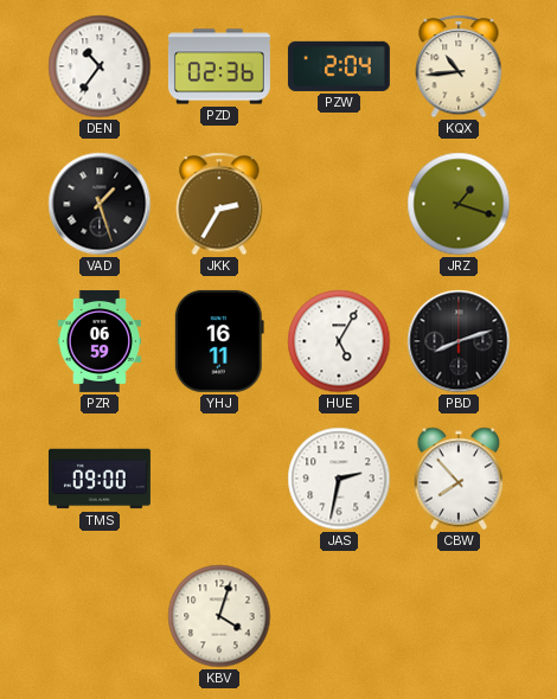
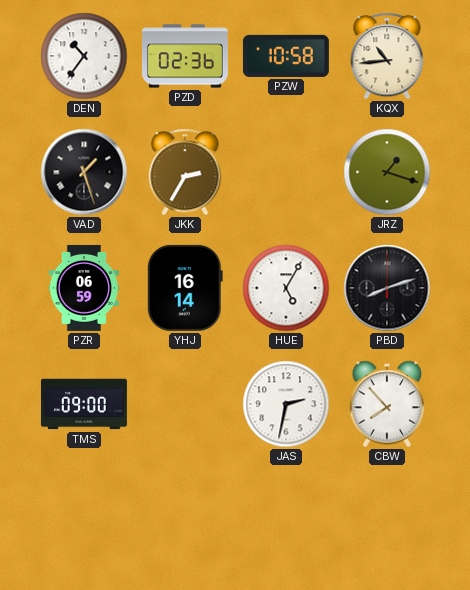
PZW: 2:04 -> 10:58
YHJ: 16:11 -> 16:14
KBV: 4:03 -> none
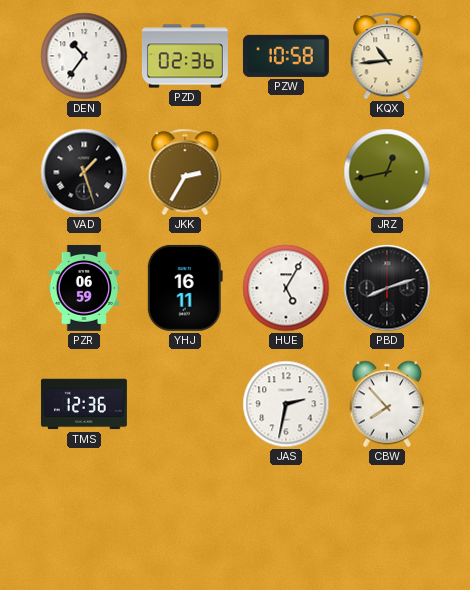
JRZ: 1:18 -> 12:43
YHJ: 16:14 -> 16:11
TMS: 09:00 -> 12:36
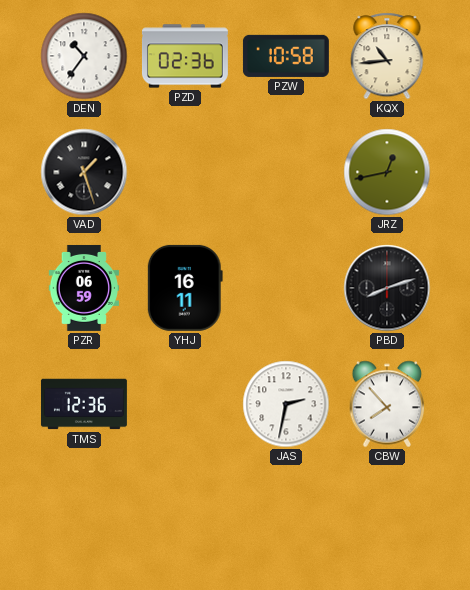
JKK: 2:35 -> none
HUE: 5:05 -> none
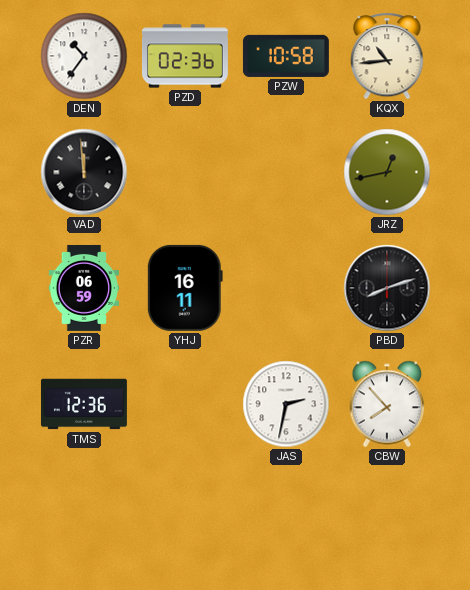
VAD: 1:27 -> 11:59
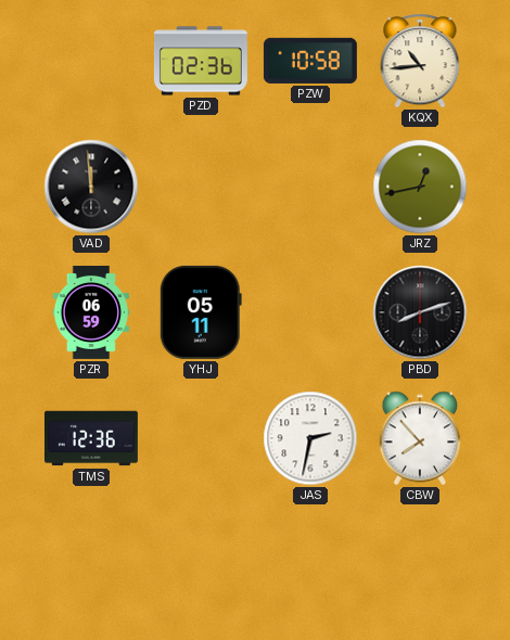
DEN: 10:36 -> none
YHJ: 16:11 -> 05:11
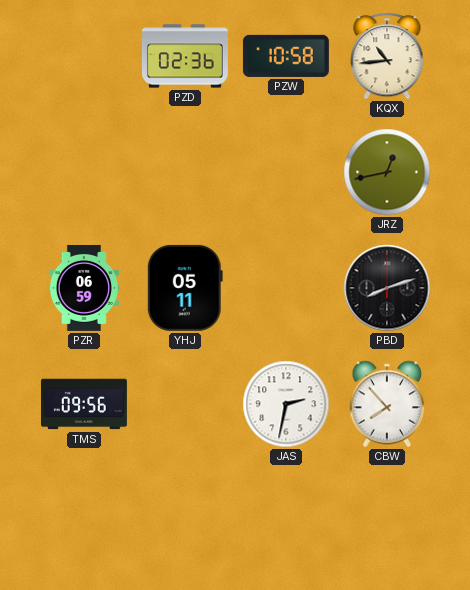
VAD: 11:59 -> none
TMS: 12:36 -> 09:56
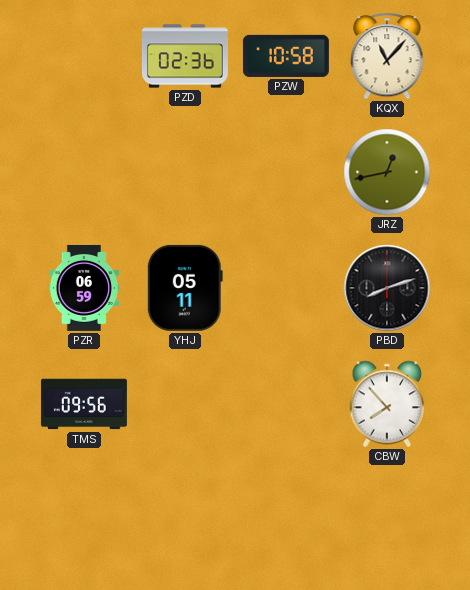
KQX: 10:44 -> 11:07
JAS: 2:32 -> none
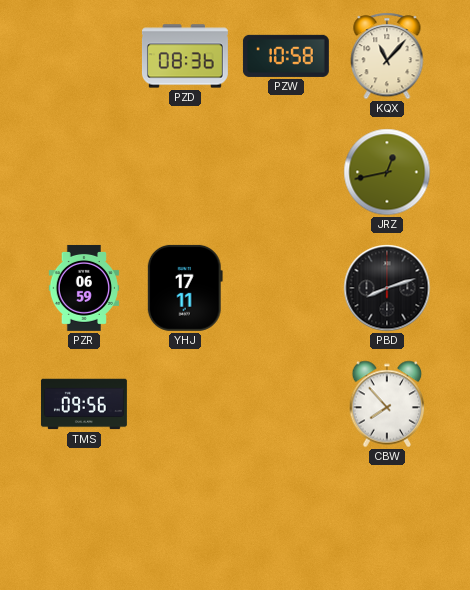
PZD: 02:36 -> 08:36
YHJ: 05:11 -> 17:11
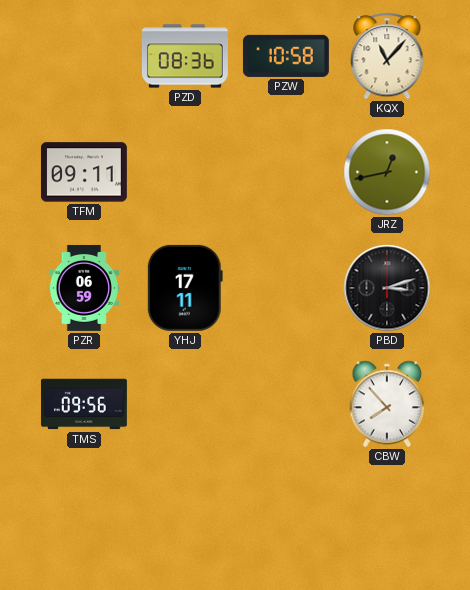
TFM: none -> 09:11
PBD: 8:12 -> 3:12
